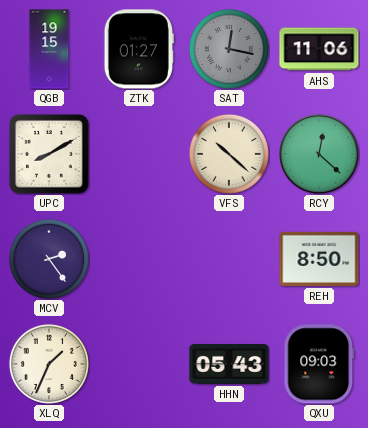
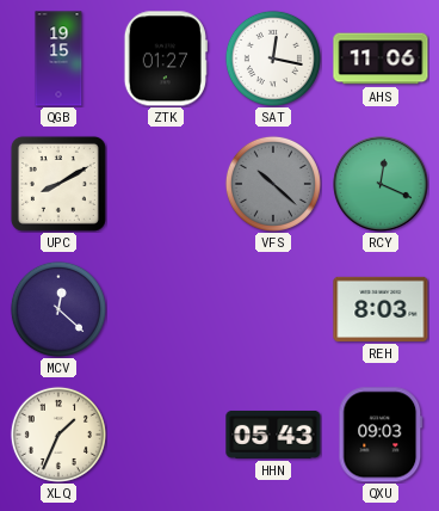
SAT dial: grey -> white
VFS dial: cream -> grey
RCY: 12:22 -> 12:19
MCV: 2:24 -> 12:22
REH: 8:50 -> 8:03
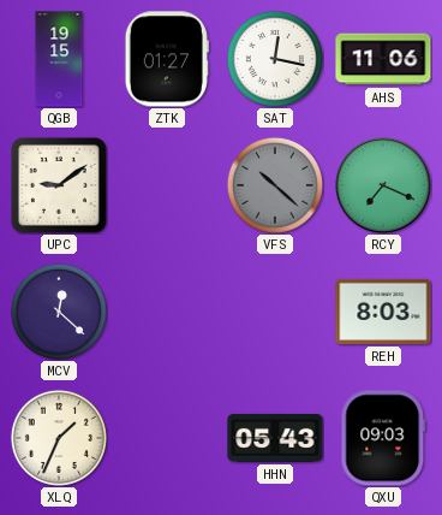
UPC: 8:10 -> 9:09
RCY: 12:19 -> 7:19
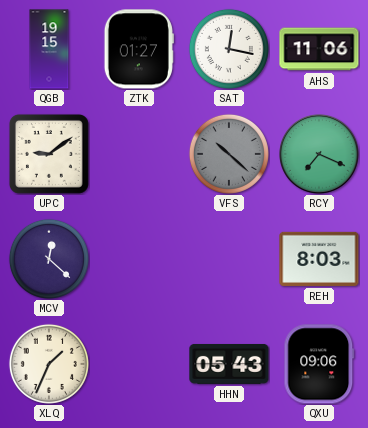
QXU: 09:03 -> 09:06
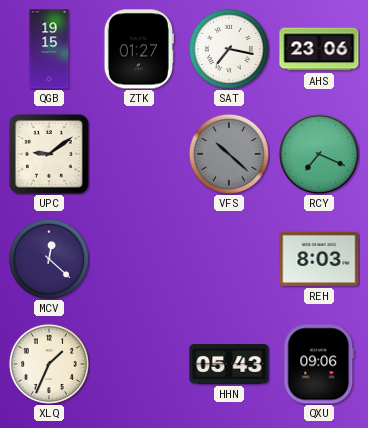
SAT: 12:17 -> 7:17
AHS: 11:06 -> 23:06
